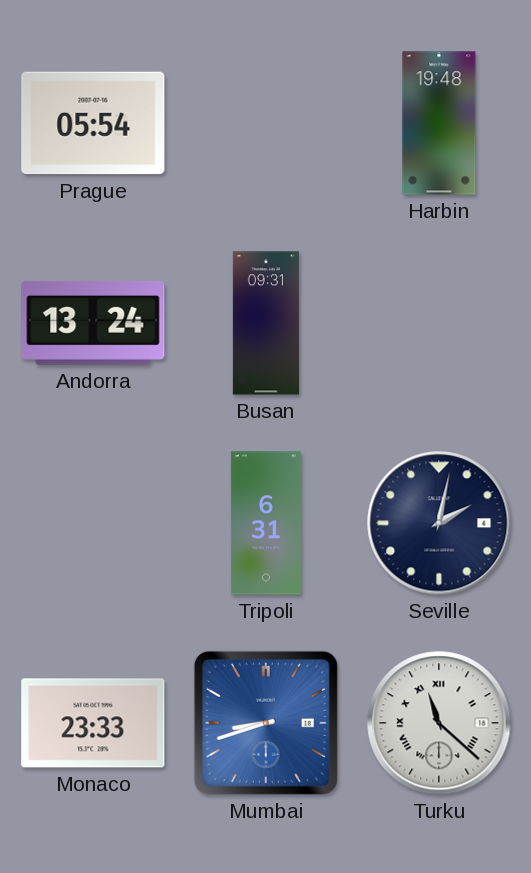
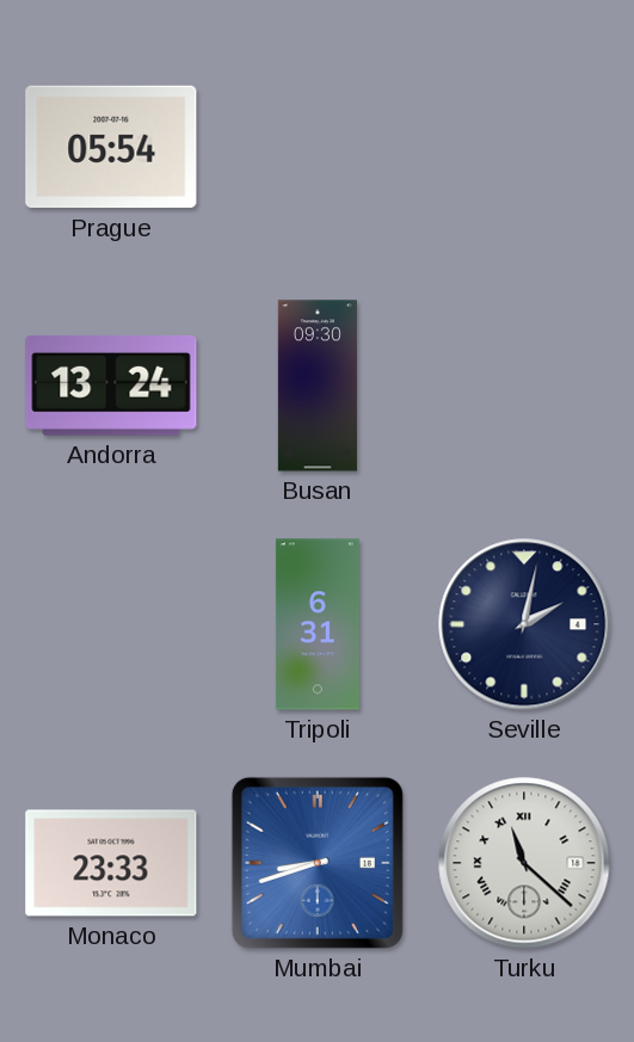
Harbin: 19:48 -> none
Busan: 09:31 -> 09:30
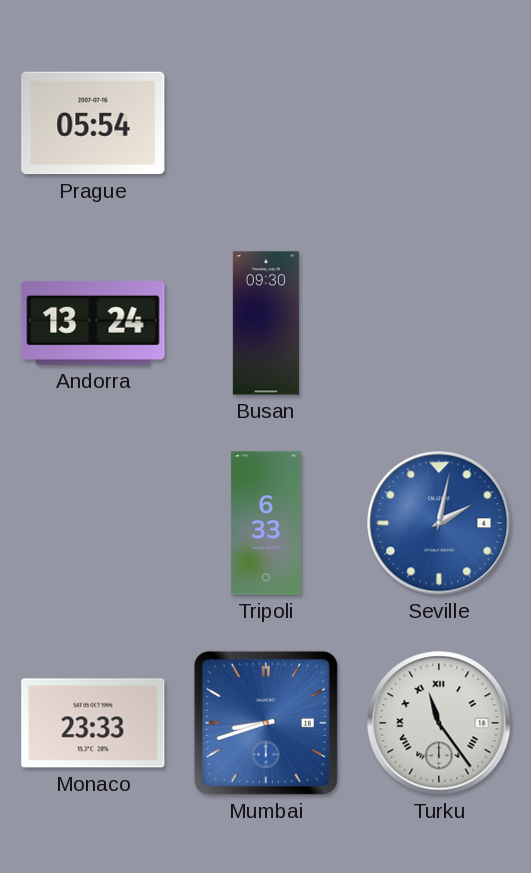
Tripoli: 6:31 -> 6:33
Seville dial: navy -> blue
Turku: 11:22 -> 11:24
